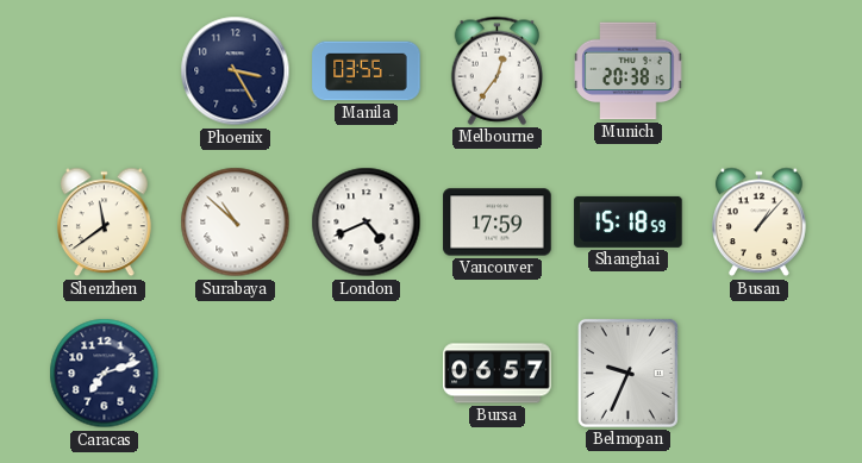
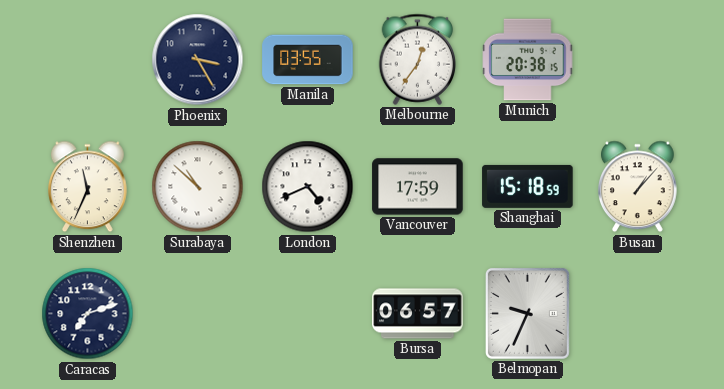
Shenzhen: 11:39 -> 11:34
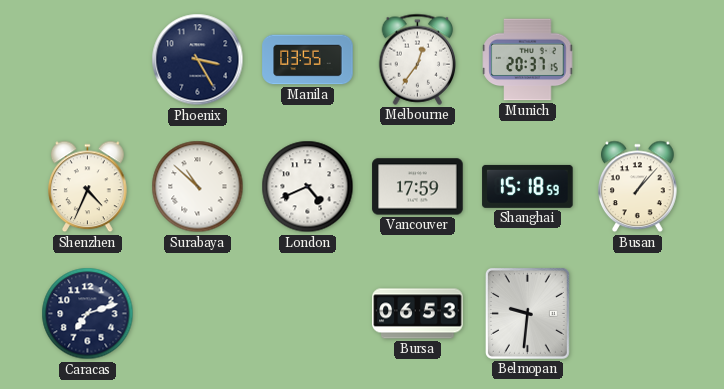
Munich: 20:38 -> 20:37
Shenzhen: 11:34 -> 4:34
Bursa: 06:57 -> 06:53
Belmopan: 9:34 -> 9:31
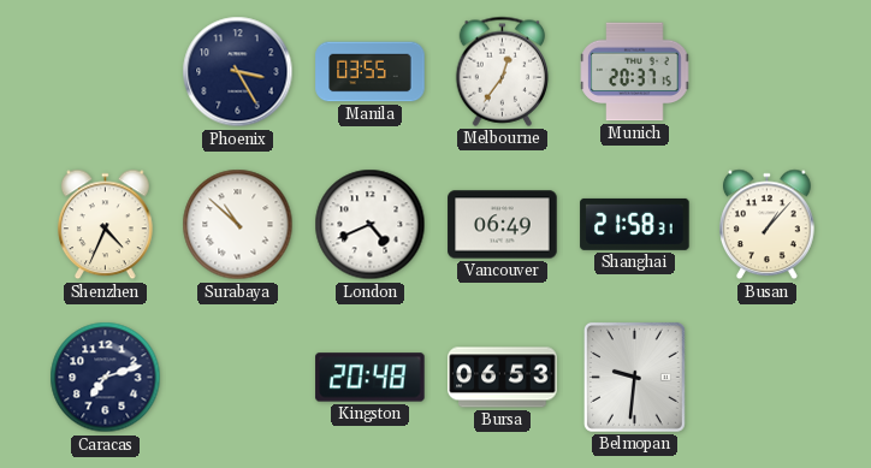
Vancouver: 17:59 -> 06:49
Shanghai: 15:18 -> 21:58
Kingston: none -> 20:48
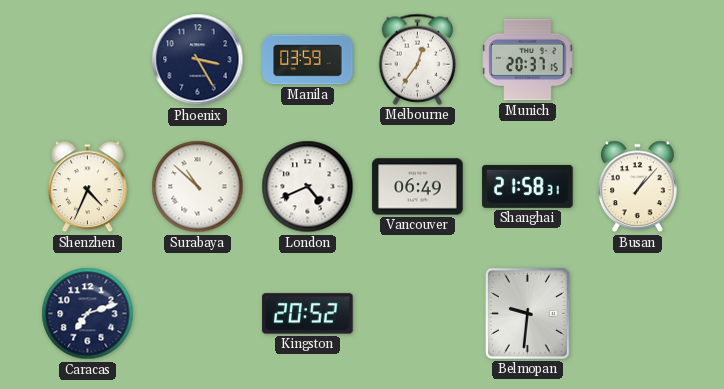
Manila: 03:55 -> 03:59
Kingston: 20:48 -> 20:52
Bursa: 06:53 -> none
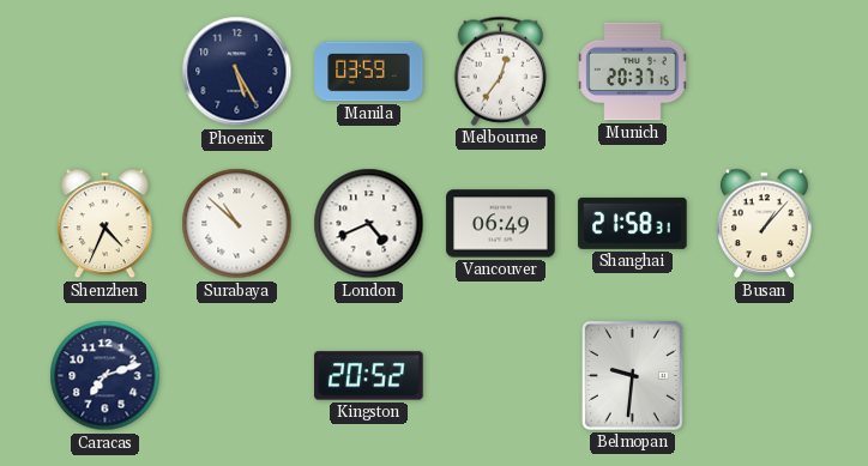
Phoenix: 3:25 -> 5:25
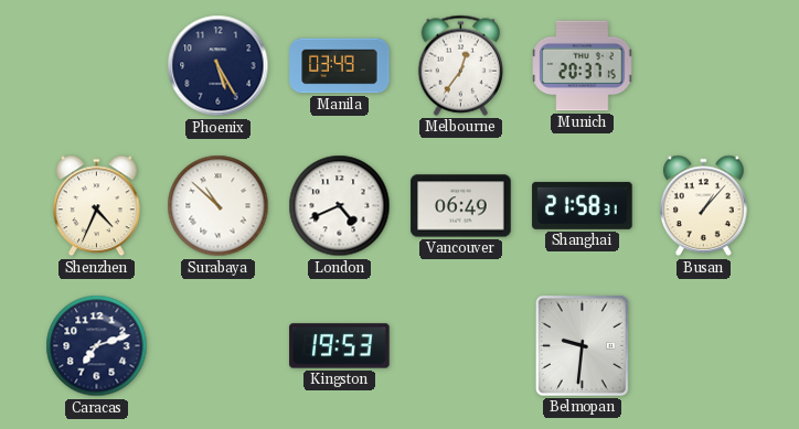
Manila: 03:59 -> 03:49
Kingston: 20:52 -> 19:53
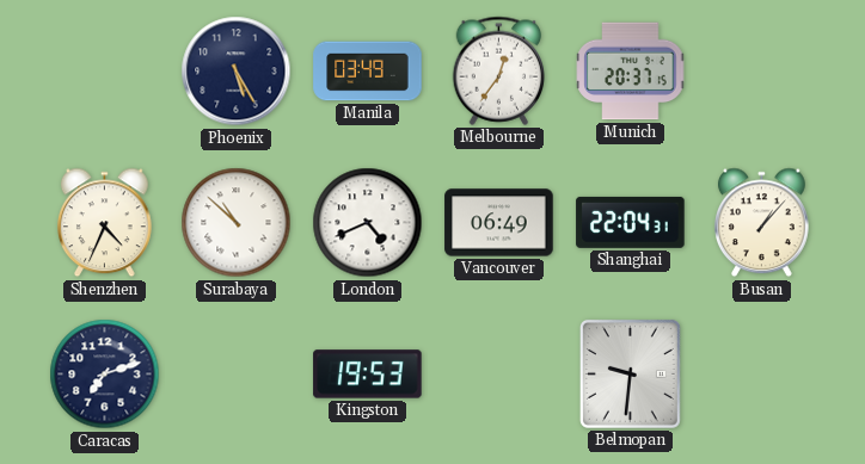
Shanghai: 21:58 -> 22:04
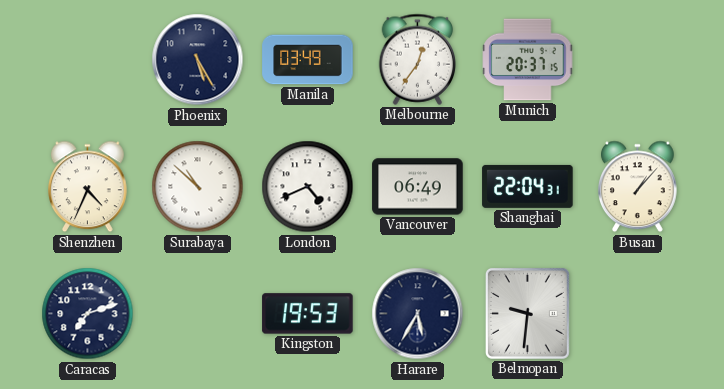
Harare: none -> 5:35
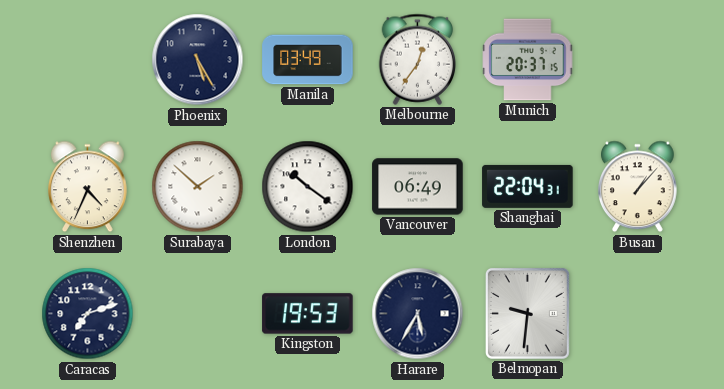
Surabaya: 10:52 -> 1:52
London: 4:41 -> 10:21
